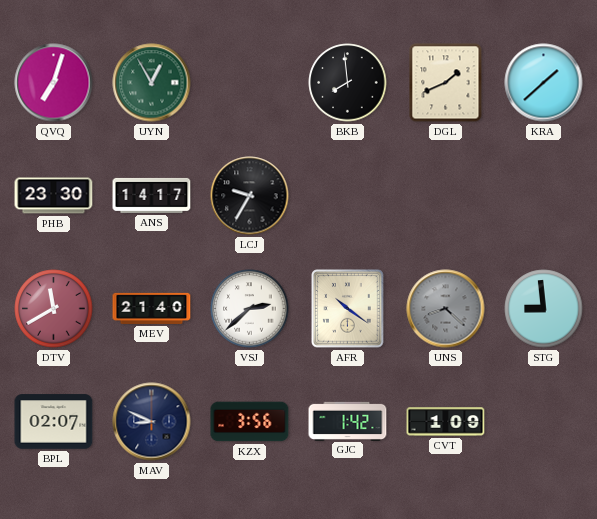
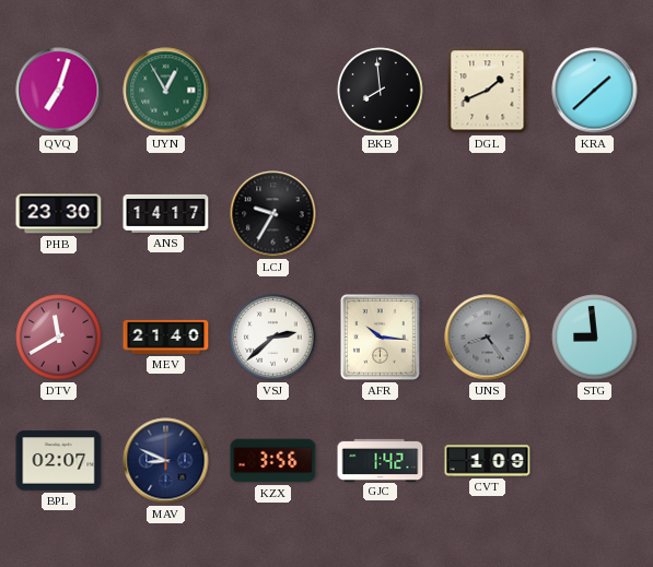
AFR: 10:21 -> 10:16
UNS: 8:22 -> 8:24
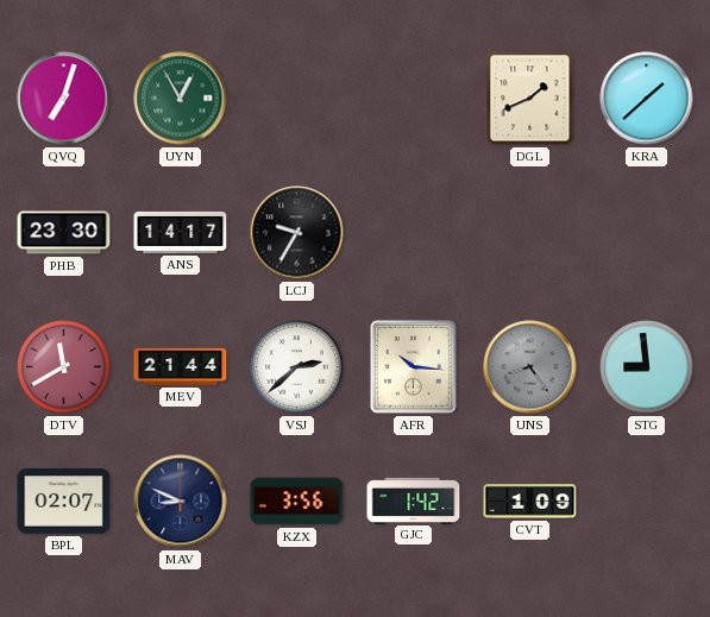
BKB: 7:59 -> none
MEV: 21:40 -> 21:44
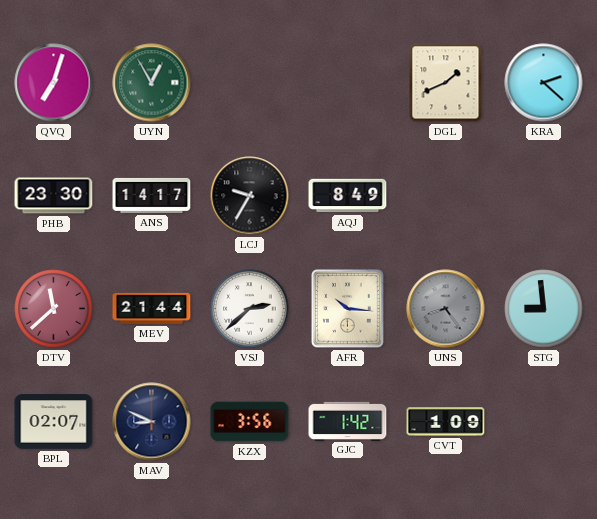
KRA: 1:38 -> 2:22
AQJ: none -> 8:49
DTV: 11:40 -> 11:38
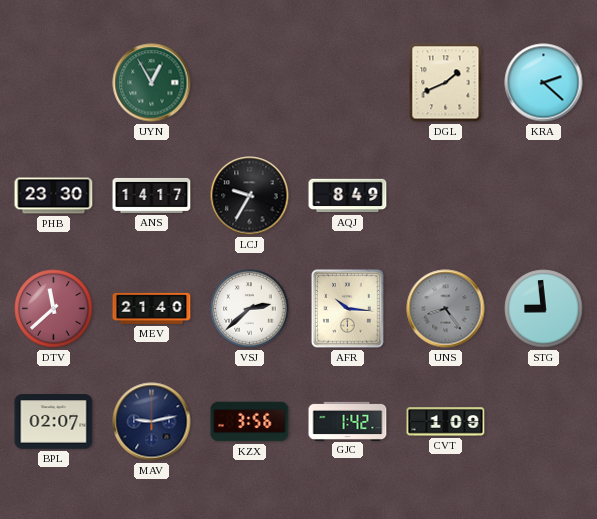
QVQ: 7:03 -> none
MEV: 21:44 -> 21:40
MAV: 8:49 -> 9:13
